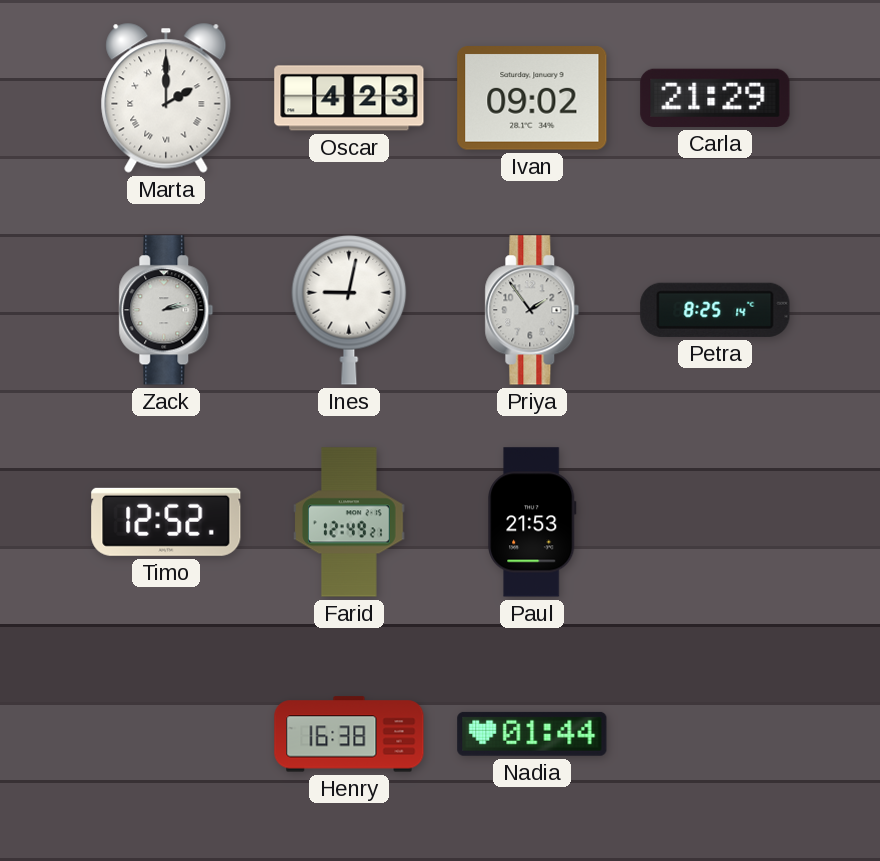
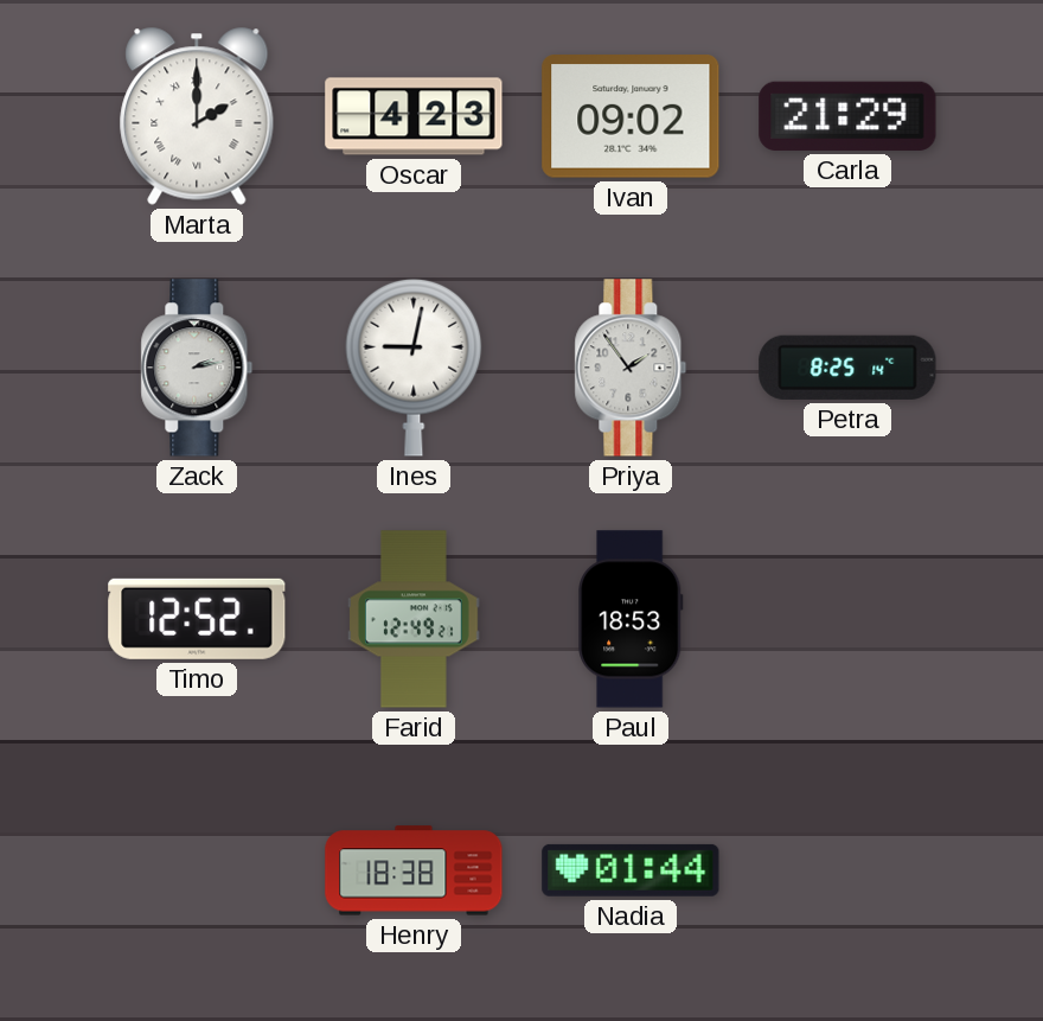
Paul: 21:53 -> 18:53
Henry: 16:38 -> 18:38
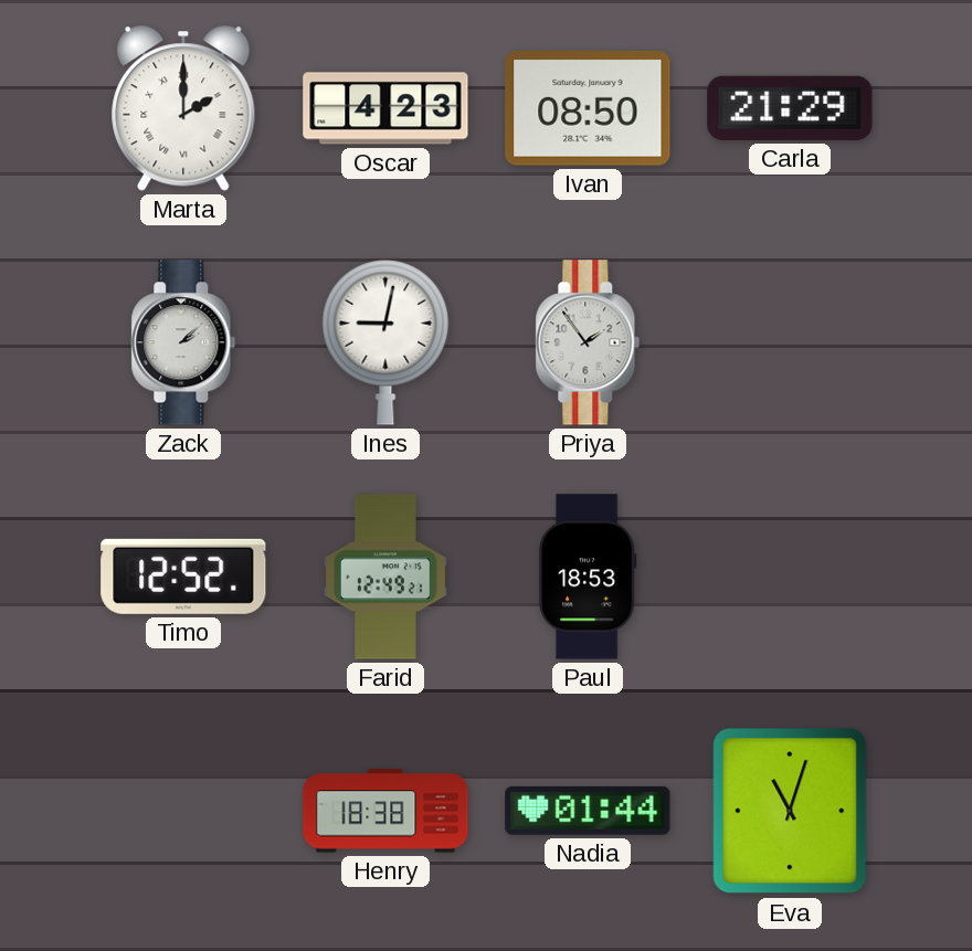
Ivan: 09:02 -> 08:50
Zack: 2:13 -> 2:08
Petra: 8:25 -> none
Eva: none -> 11:03
